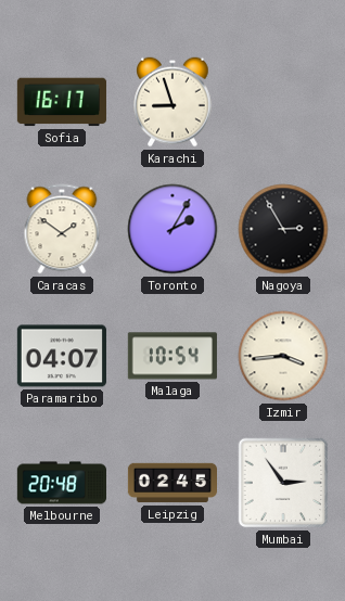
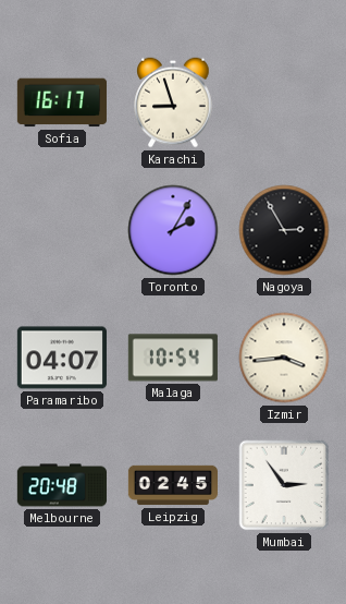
Caracas: 1:51 -> none
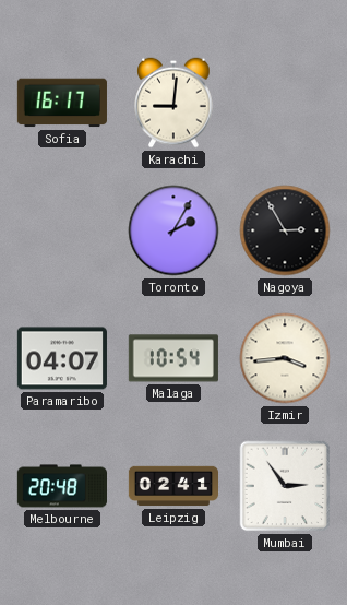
Karachi: 8:57 -> 9:01
Leipzig: 02:45 -> 02:41
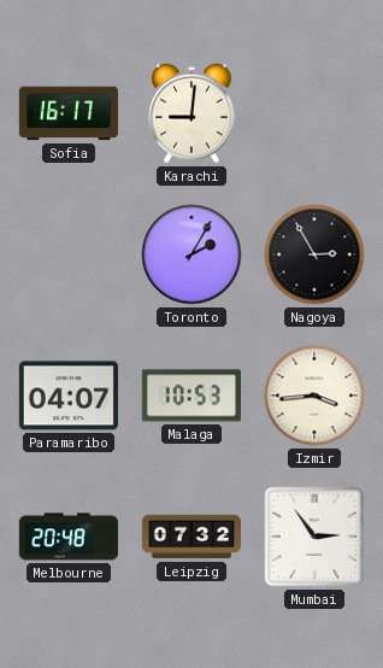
Malaga: 10:54 -> 10:53
Leipzig: 02:41 -> 07:32
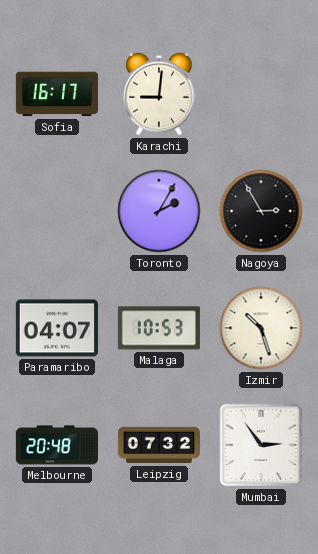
Izmir: 3:44 -> 10:27
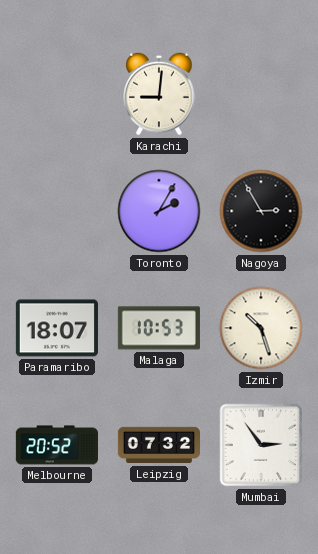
Sofia: 16:17 -> none
Paramaribo: 04:07 -> 18:07
Melbourne: 20:48 -> 20:52
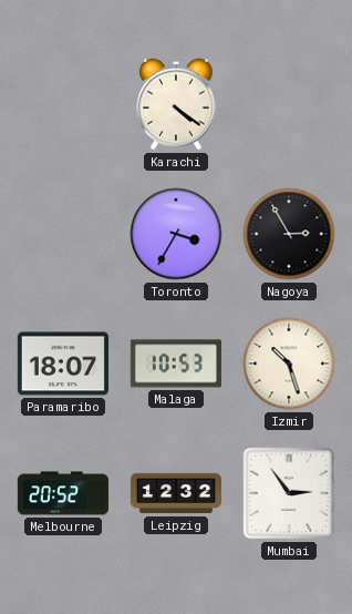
Karachi: 9:01 -> 4:21
Toronto: 2:05 -> 3:35
Leipzig: 07:32 -> 12:32
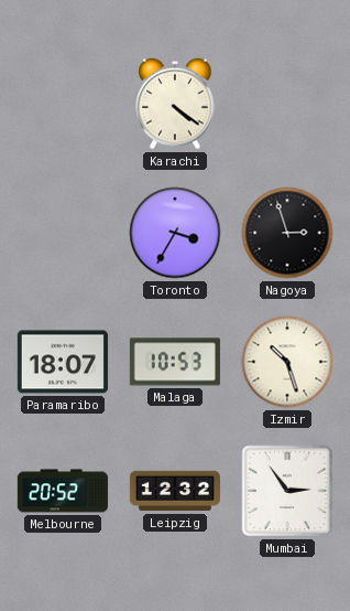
Nagoya: 2:55 -> 2:57
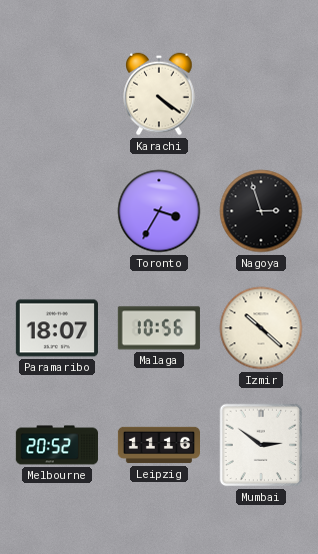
Malaga: 10:53 -> 10:56
Izmir: 10:27 -> 10:22
Leipzig: 12:32 -> 11:16
Mumbai: 2:54 -> 2:51
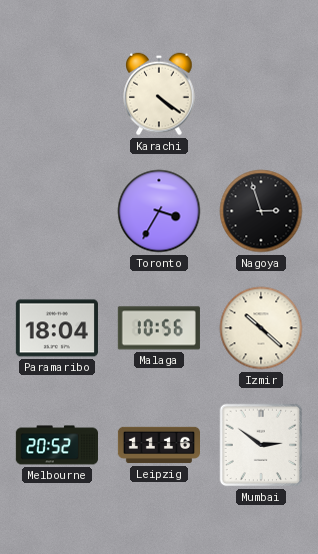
Paramaribo: 18:07 -> 18:04
